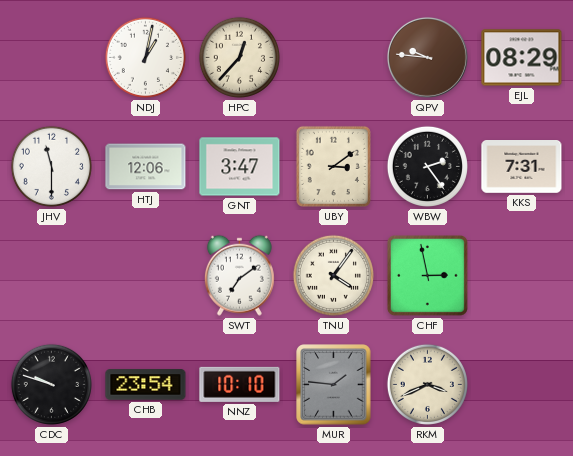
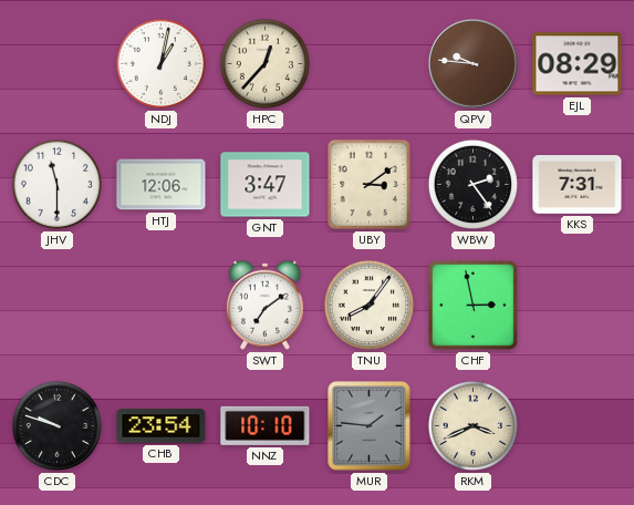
TNU: 4:06 -> 8:06
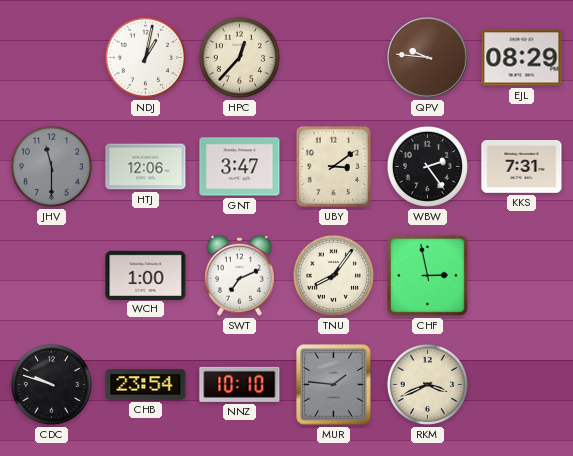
JHV dial: white -> grey
WCH: none -> 1:00
SWT: 7:09 -> 7:11
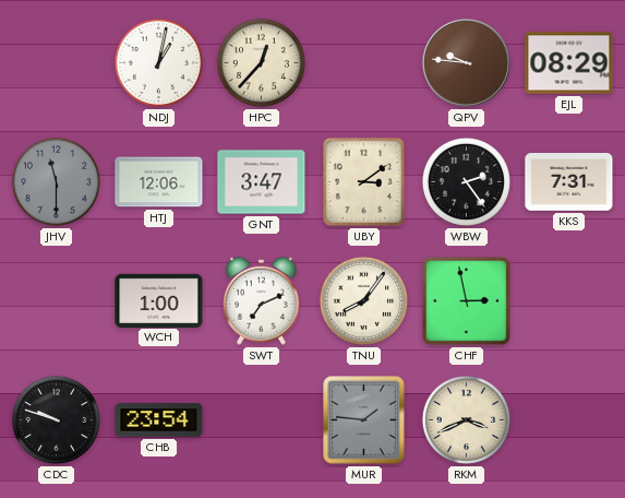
NNZ: 10:10 -> none
